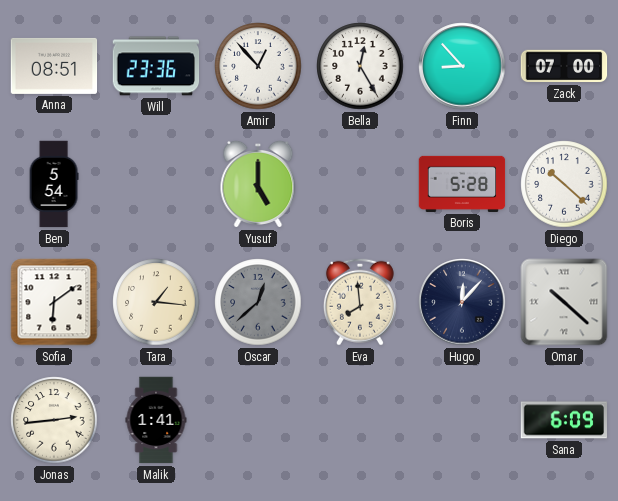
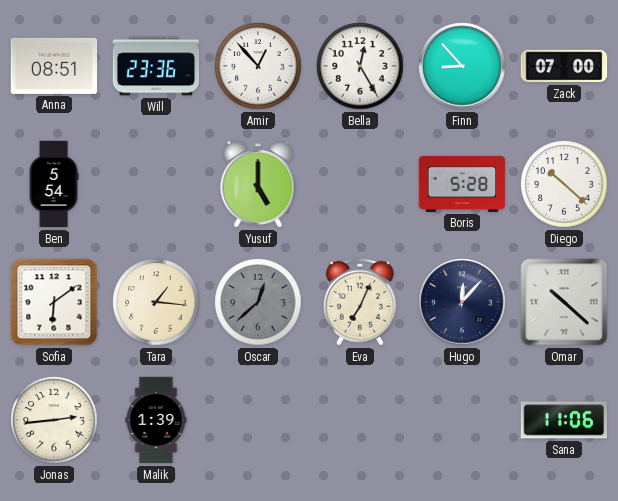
Eva: 7:59 -> 7:04
Malik: 1:41 -> 1:39
Sana: 6:09 -> 11:06
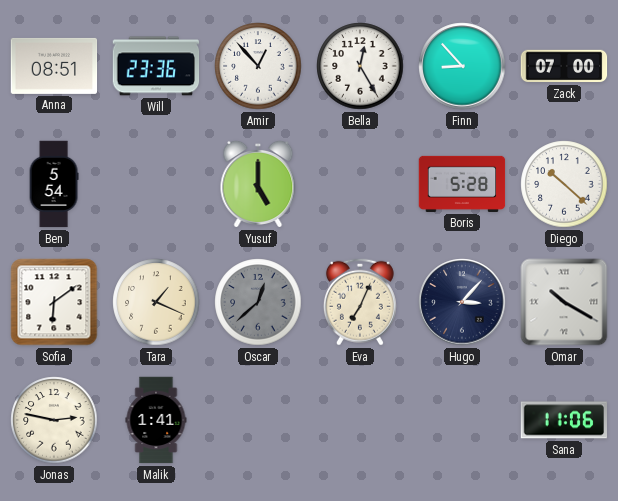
Tara: 1:16 -> 1:19
Hugo: 12:07 -> 3:07
Omar: 10:22 -> 10:20
Jonas: 2:44 -> 2:47
Malik: 1:39 -> 1:41
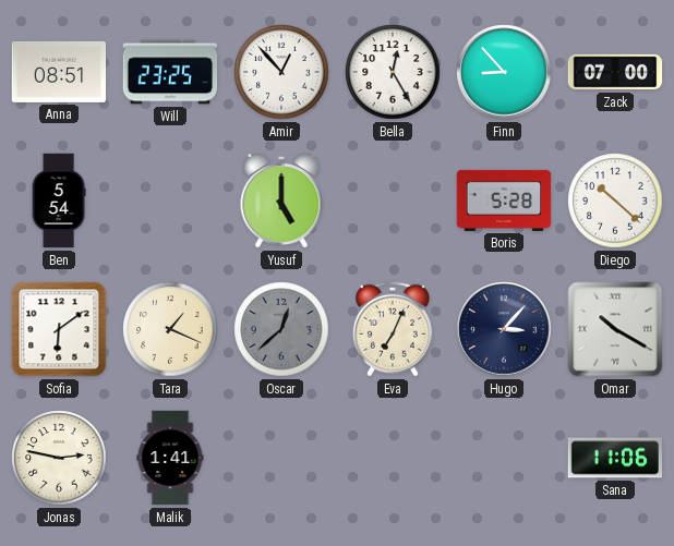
Will: 23:36 -> 23:25
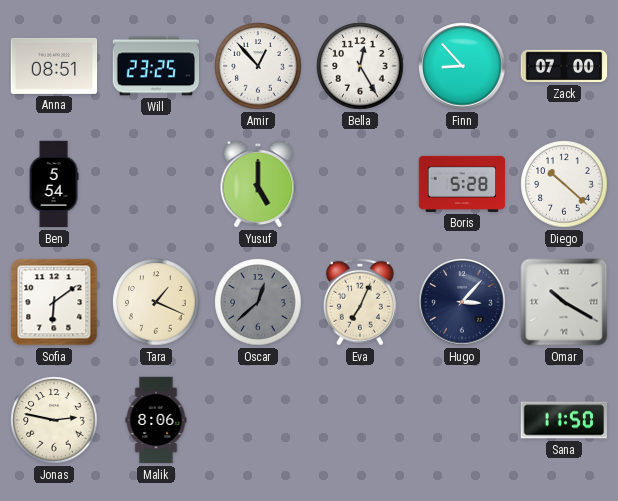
Malik: 1:41 -> 8:06
Sana: 11:06 -> 11:50
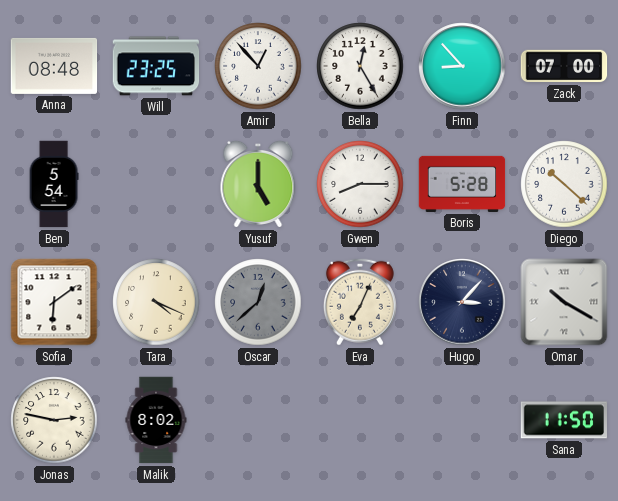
Anna: 08:51 -> 08:48
Gwen: none -> 8:15
Tara: 1:19 -> 4:19
Malik: 8:06 -> 8:02
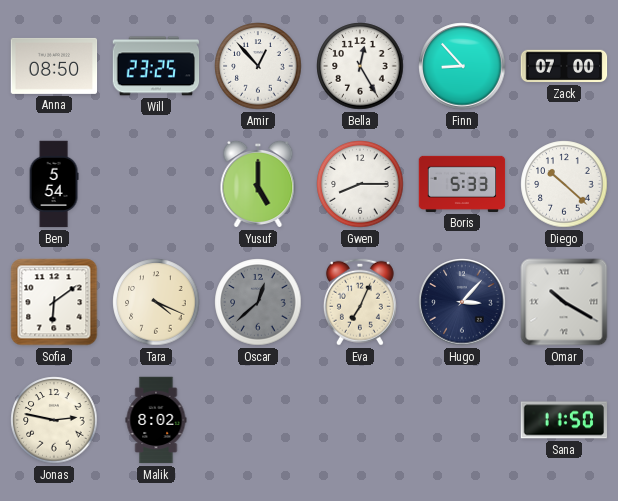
Anna: 08:48 -> 08:50
Boris: 5:28 -> 5:33
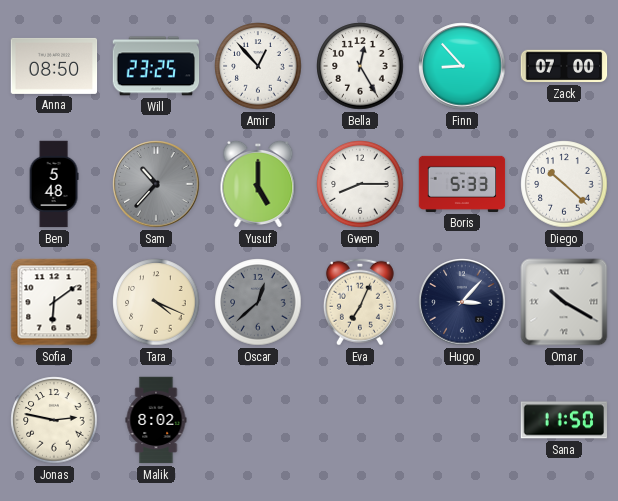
Ben: 5:54 -> 5:48
Sam: none -> 10:37
